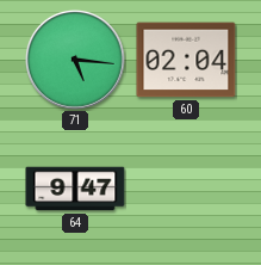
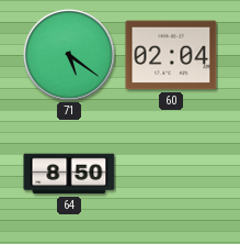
71: 5:16 -> 5:21
64: 9:47 -> 8:50
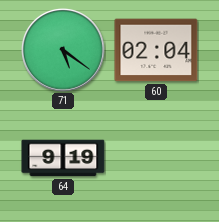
64: 8:50 -> 9:19
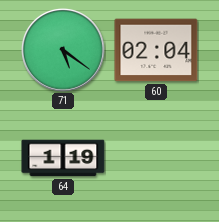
64: 9:19 -> 1:19
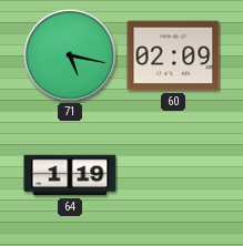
71: 5:21 -> 5:17
60: 02:04 -> 02:09
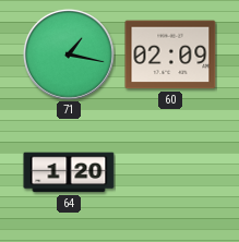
71: 5:17 -> 1:17
64: 1:19 -> 1:20
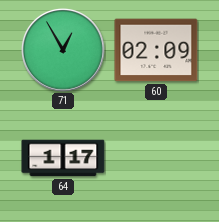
71: 1:17 -> 12:55
64: 1:20 -> 1:17
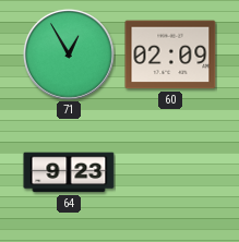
64: 1:17 -> 9:23
